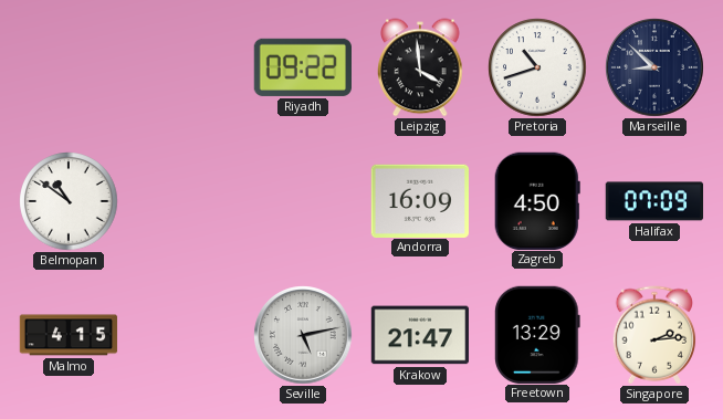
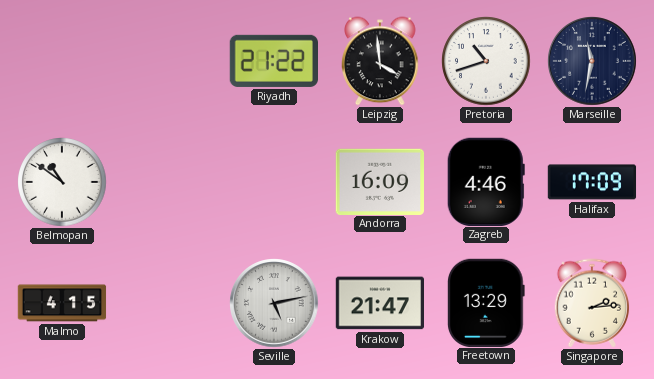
Riyadh: 09:22 -> 21:22
Marseille: 8:52 -> 11:32
Zagreb: 4:50 -> 4:46
Halifax: 07:09 -> 17:09
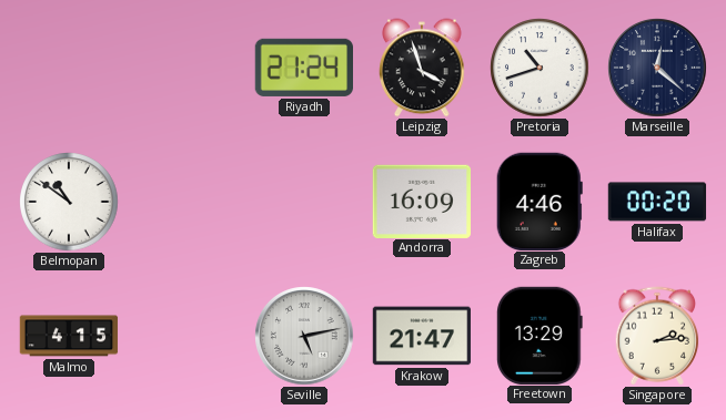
Riyadh: 21:22 -> 21:24
Leipzig: 3:59 -> 3:57
Marseille: 11:32 -> 12:22
Halifax: 17:09 -> 00:20
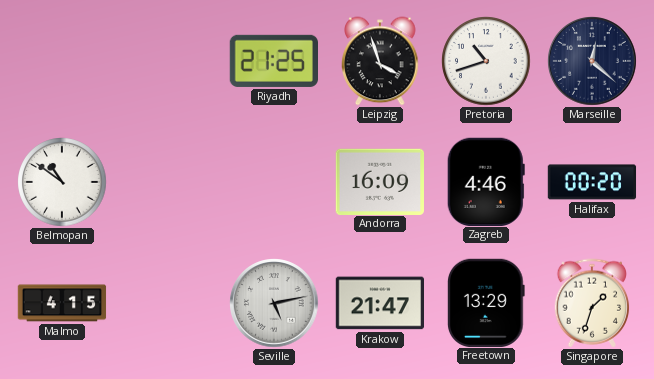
Riyadh: 21:24 -> 21:25
Singapore: 2:14 -> 1:33
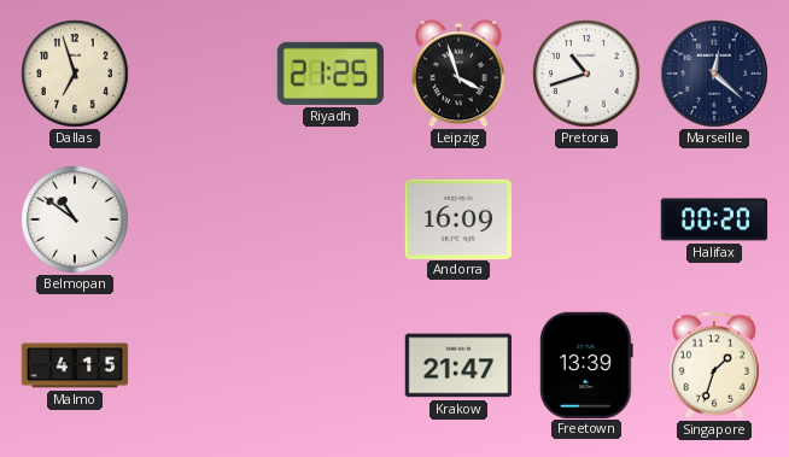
Dallas: none -> 6:57
Zagreb: 4:46 -> none
Seville: 5:13 -> none
Freetown: 13:29 -> 13:39
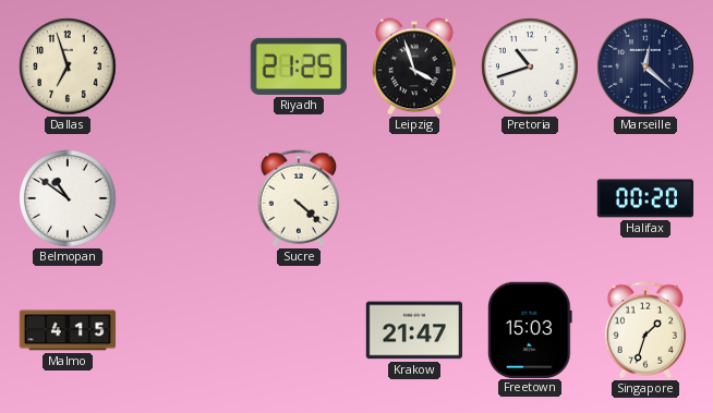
Sucre: none -> 4:22
Andorra: 16:09 -> none
Freetown: 13:39 -> 15:03
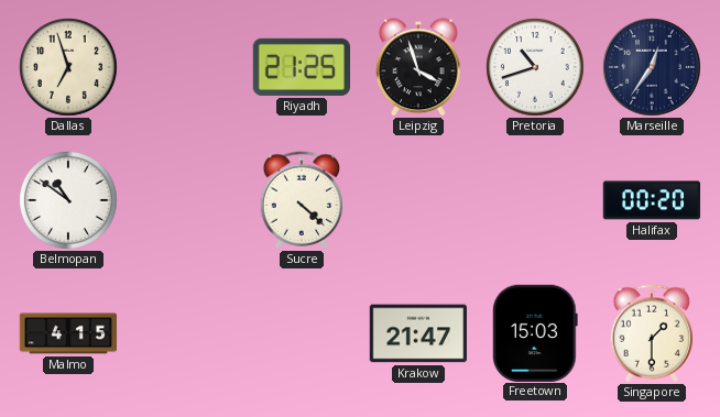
Marseille: 12:22 -> 12:36
Singapore: 1:33 -> 1:30
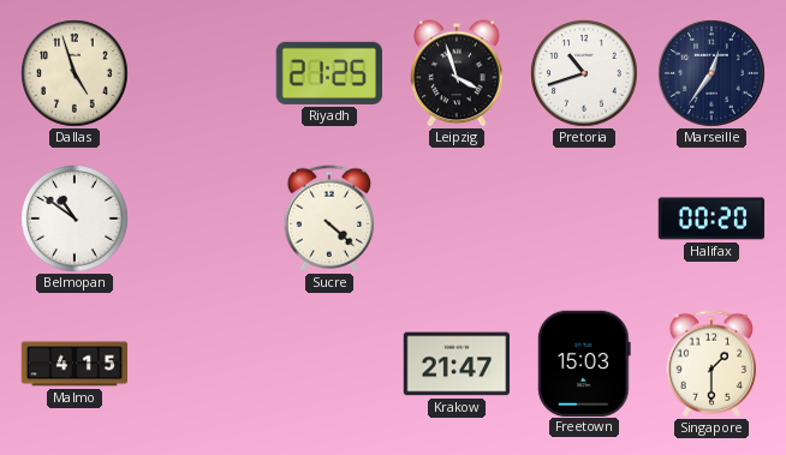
Dallas: 6:57 -> 4:57
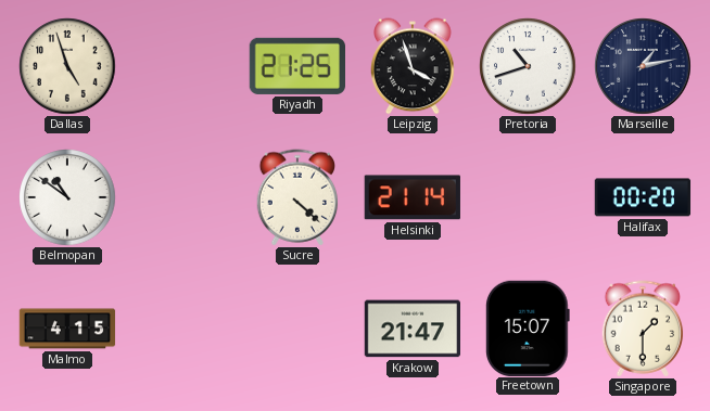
Marseille: 12:36 -> 1:13
Helsinki: none -> 21:14
Freetown: 15:03 -> 15:07
